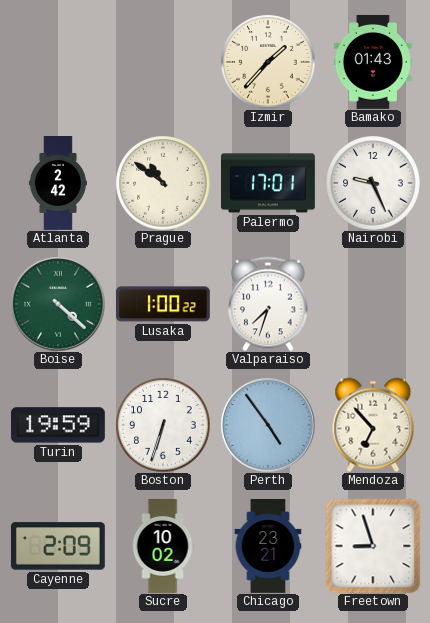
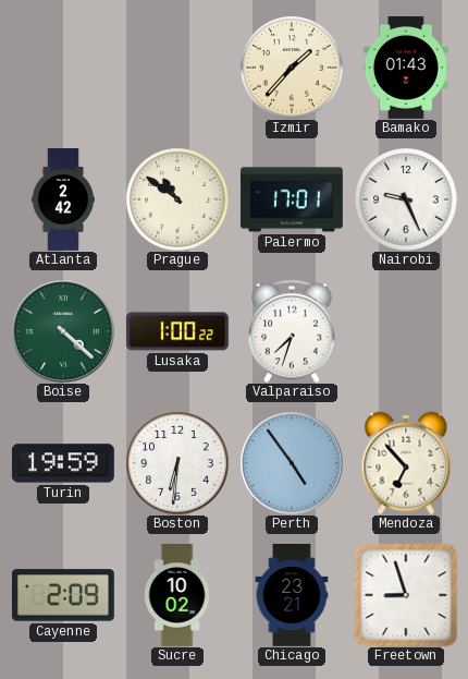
Boston: 6:33 -> 6:31
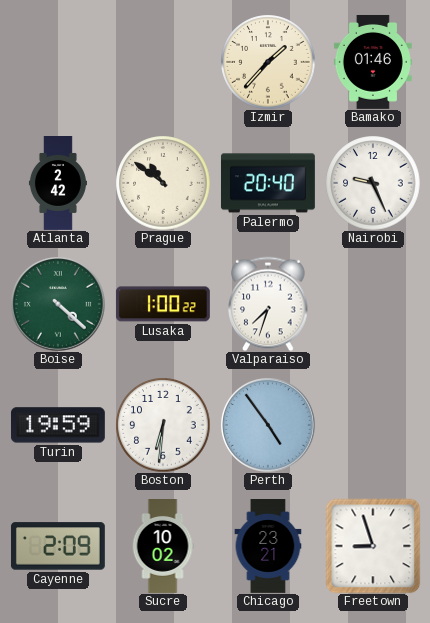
Bamako: 01:43 -> 01:46
Palermo: 17:01 -> 20:40
Mendoza: 6:53 -> none
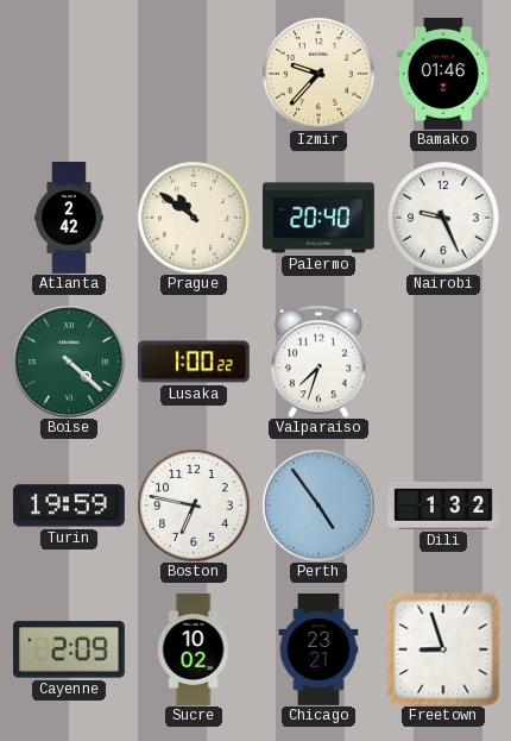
Izmir: 1:37 -> 9:37
Boston: 6:31 -> 6:47
Dili: none -> 1:32
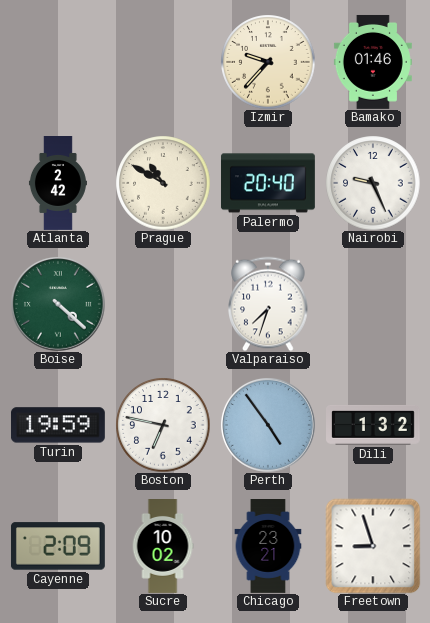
Prague: 10:51 -> 10:50
Lusaka: 1:00 -> none
